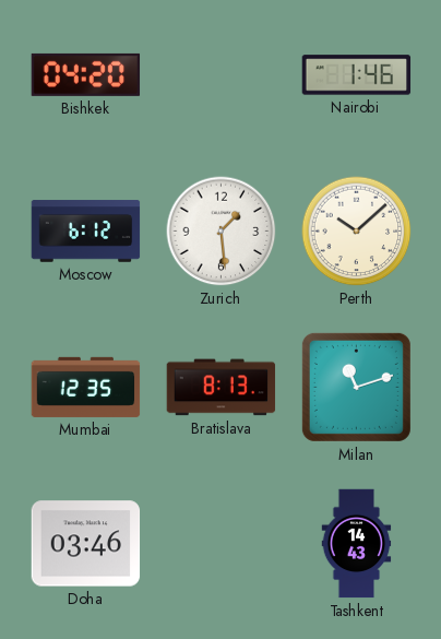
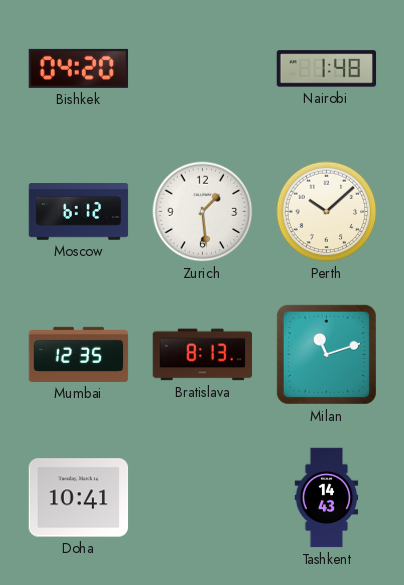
Nairobi: 1:46 -> 1:48
Doha: 03:46 -> 10:41
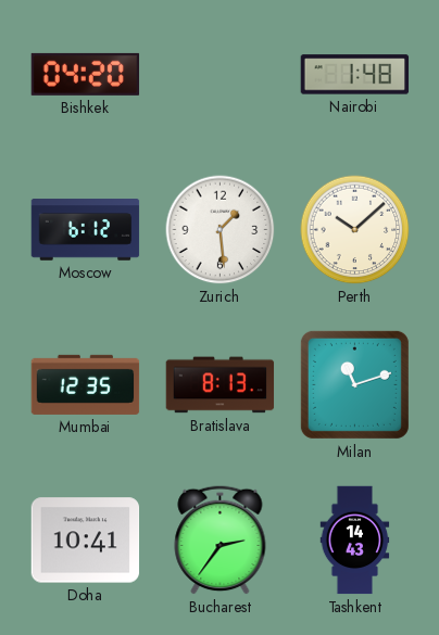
Bucharest: none -> 2:36
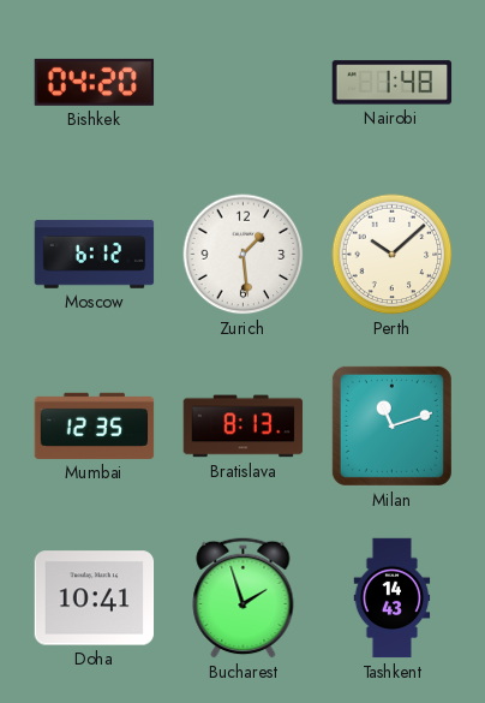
Bucharest: 2:36 -> 1:57
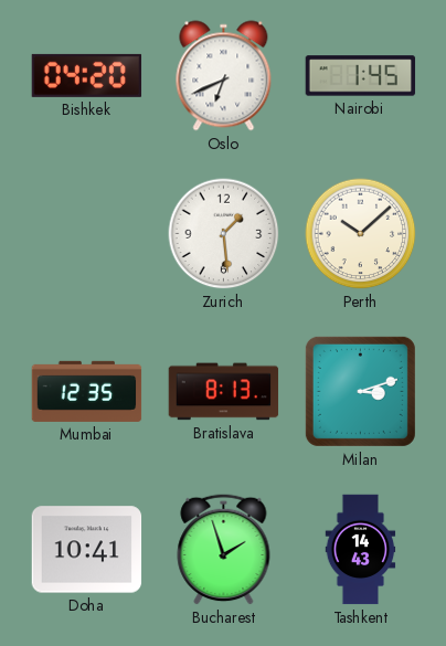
Oslo: none -> 6:41
Nairobi: 1:48 -> 1:45
Moscow: 6:12 -> none
Milan: 11:12 -> 3:12
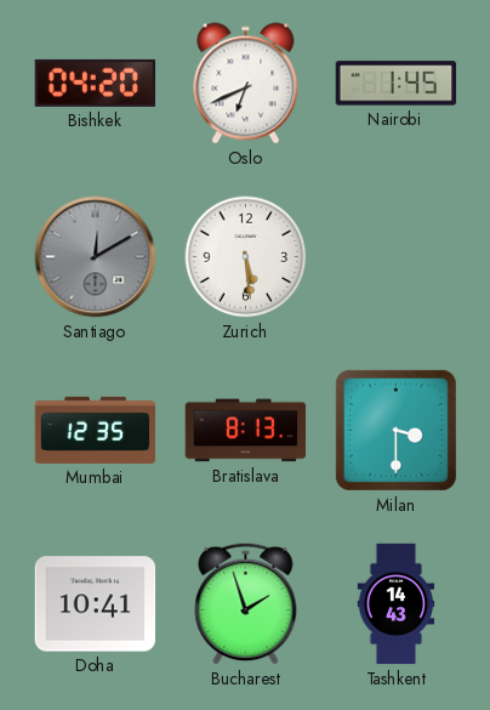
Santiago: none -> 12:10
Zurich: 1:29 -> 5:29
Perth: 10:08 -> none
Milan: 3:12 -> 3:30
